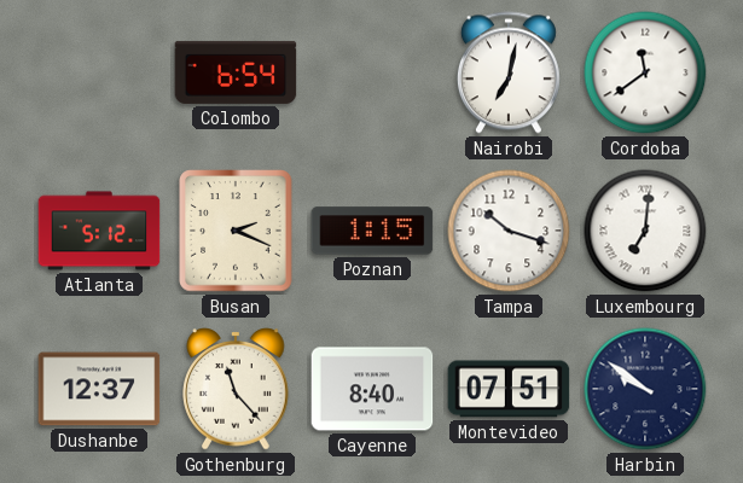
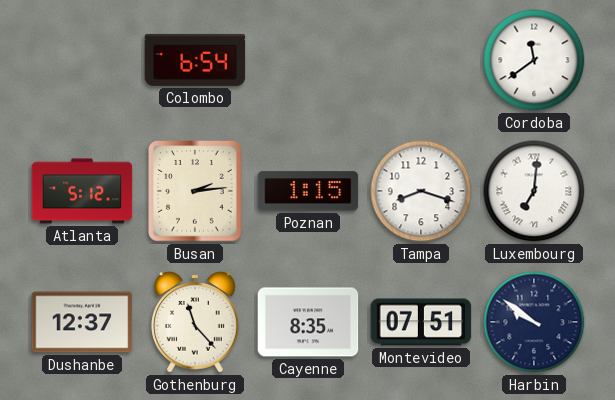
Nairobi: 7:02 -> none
Busan: 2:19 -> 2:14
Tampa: 10:18 -> 8:18
Cayenne: 8:40 -> 8:35
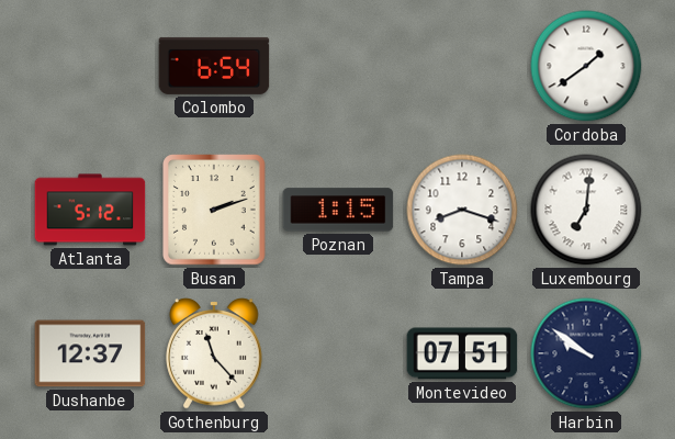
Cordoba: 11:39 -> 1:39
Busan: 2:14 -> 2:12
Cayenne: 8:35 -> none
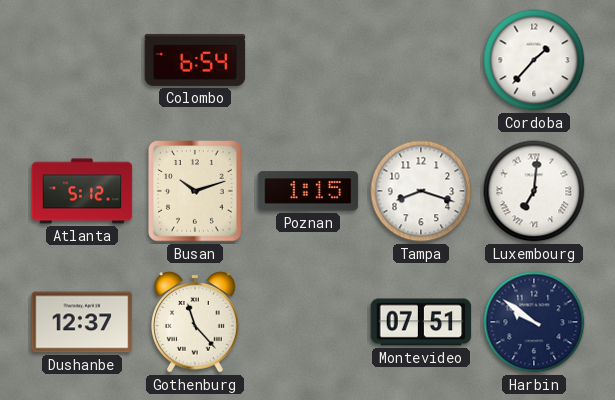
Cordoba: 1:39 -> 1:37
Busan: 2:12 -> 10:12
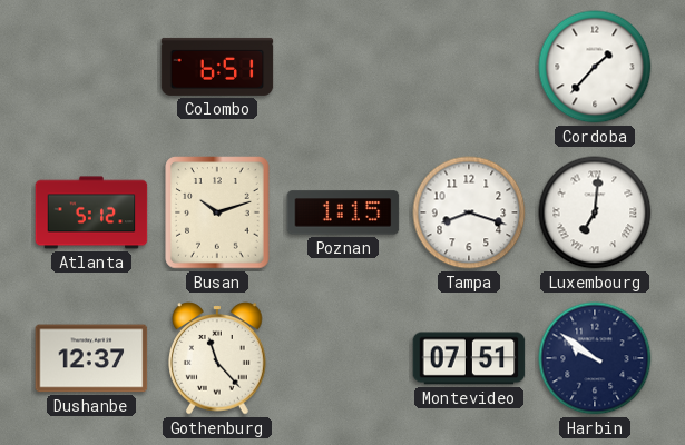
Colombo: 6:54 -> 6:51
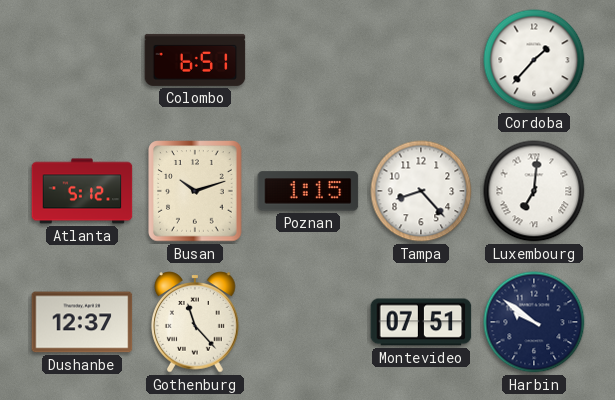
Tampa: 8:18 -> 8:23
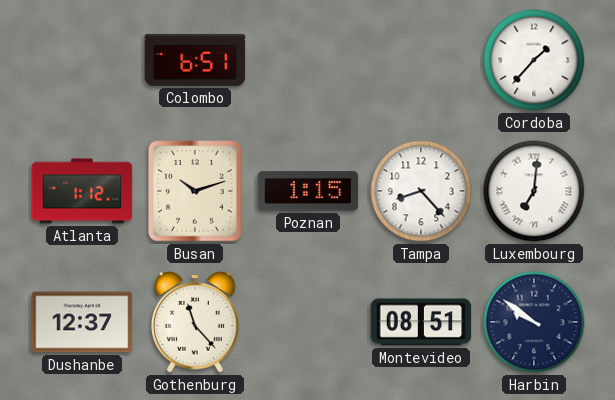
Atlanta: 5:12 -> 1:12
Montevideo: 07:51 -> 08:51
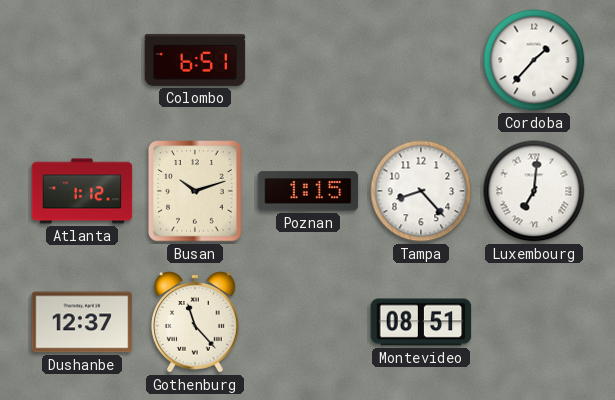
Harbin: 9:51 -> none
